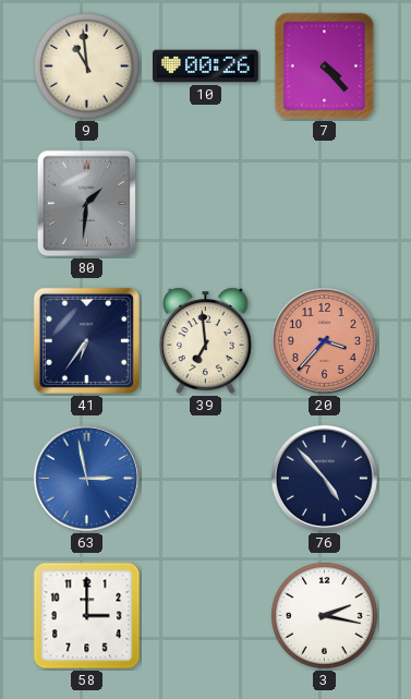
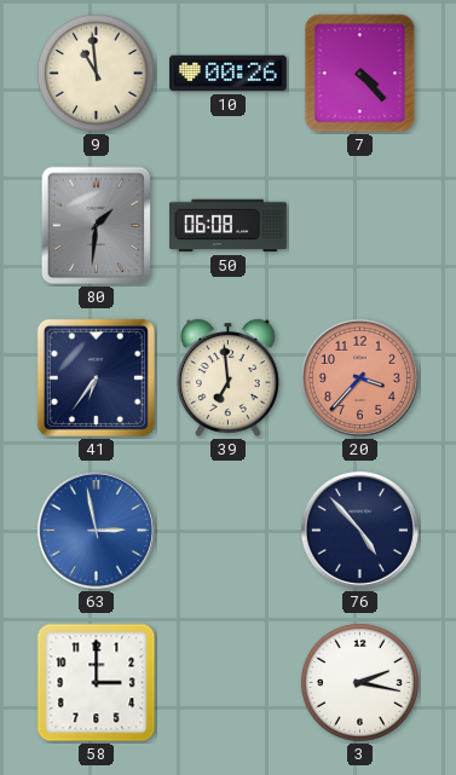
50: none -> 06:08
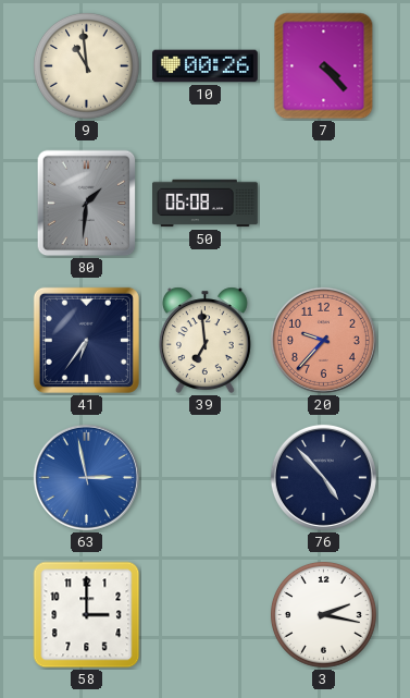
20: 3:37 -> 9:37
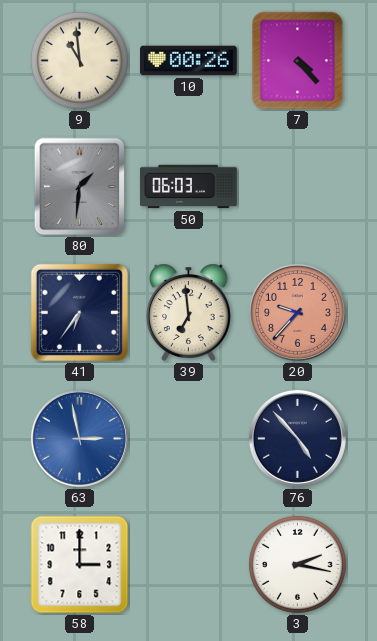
50: 06:08 -> 06:03
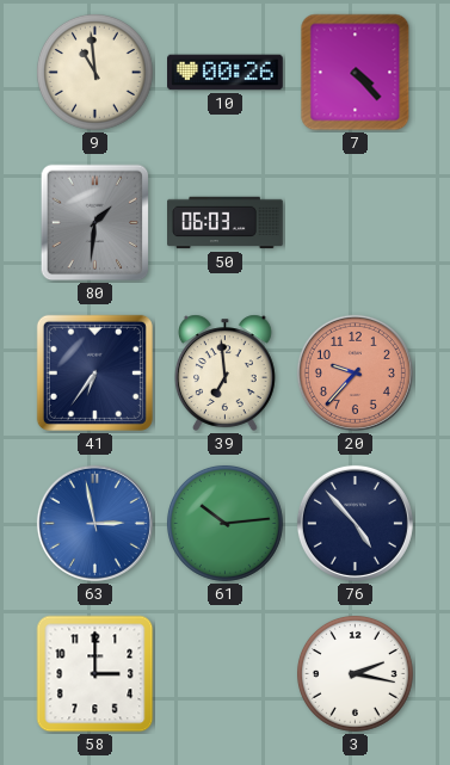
61: none -> 10:14
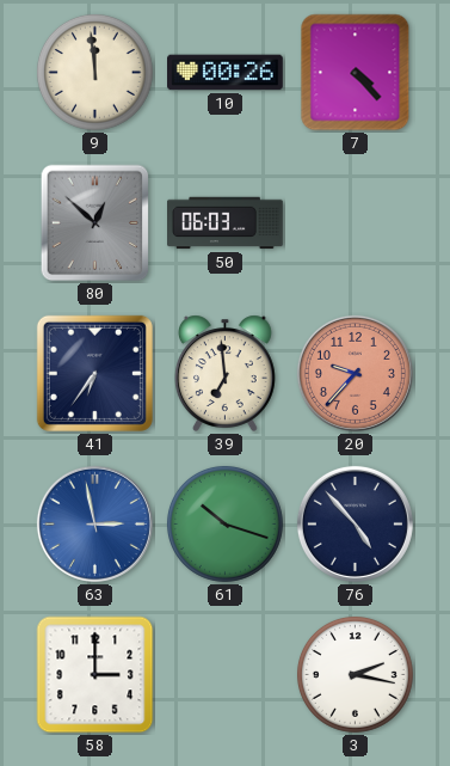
9: 10:59 -> 11:59
80: 1:31 -> 12:52
61: 10:14 -> 10:18
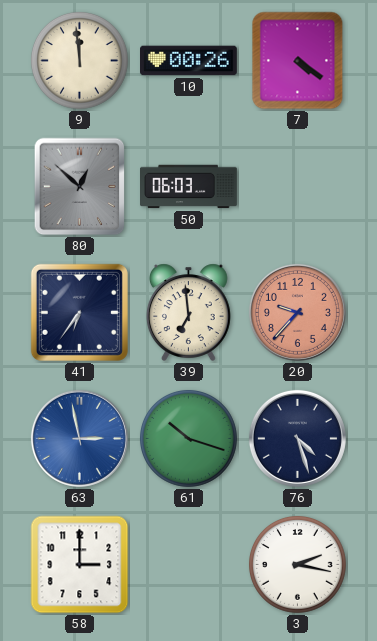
7: 4:23 -> 4:21
76: 4:53 -> 4:27
